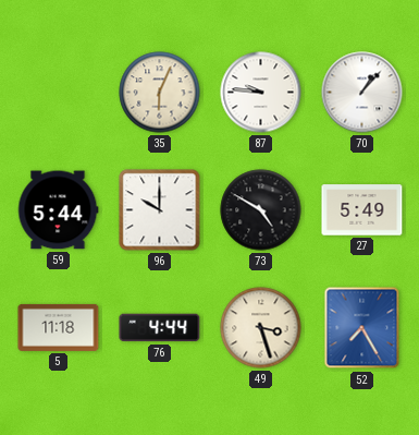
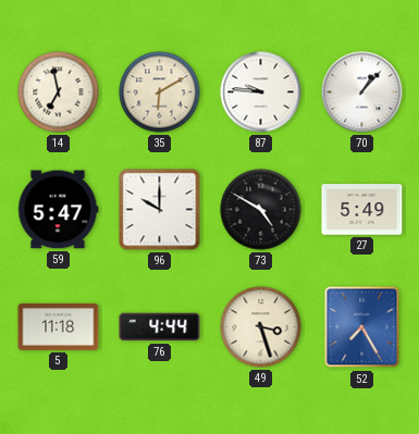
14: none -> 6:58
35: 6:04 -> 6:10
59: 5:44 -> 5:47
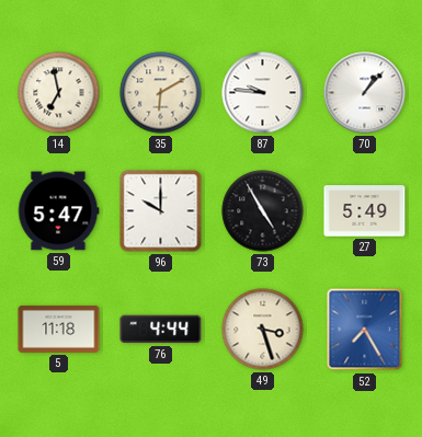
73: 4:50 -> 4:55
